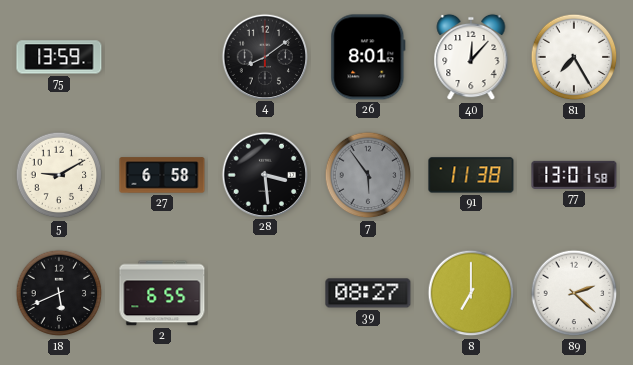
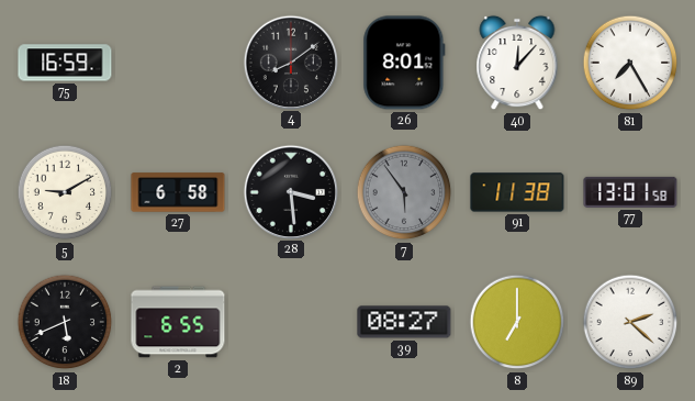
75: 13:59 -> 16:59
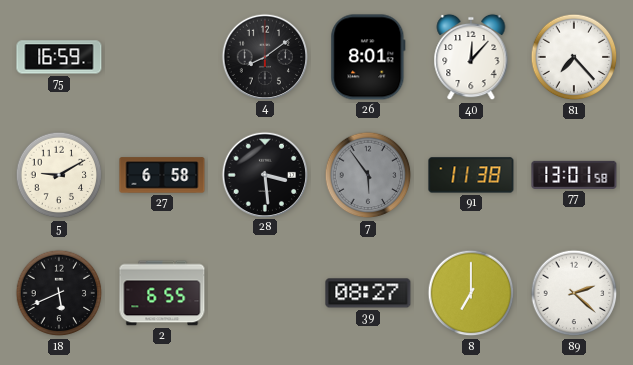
81: 7:25 -> 7:23
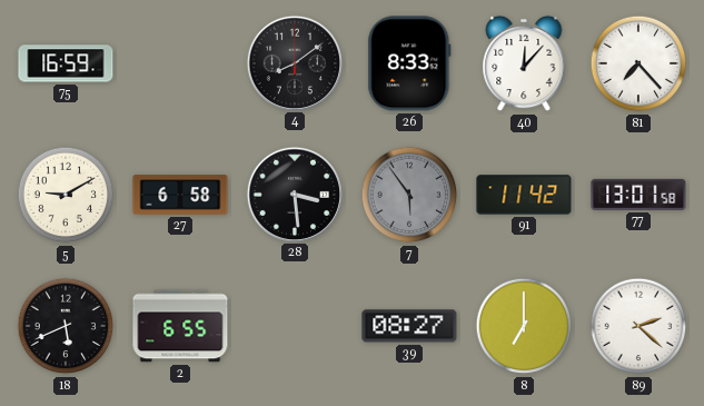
26: 8:01 -> 8:33
91: 11:38 -> 11:42
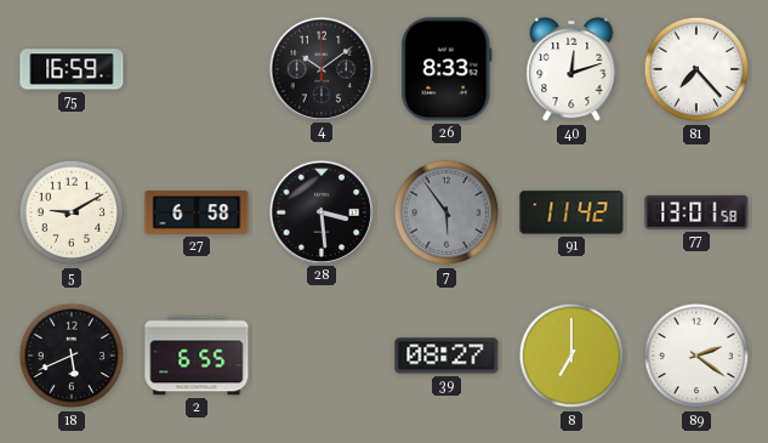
4: 8:09 -> 10:09
40: 12:07 -> 12:12
89: 2:22 -> 2:21
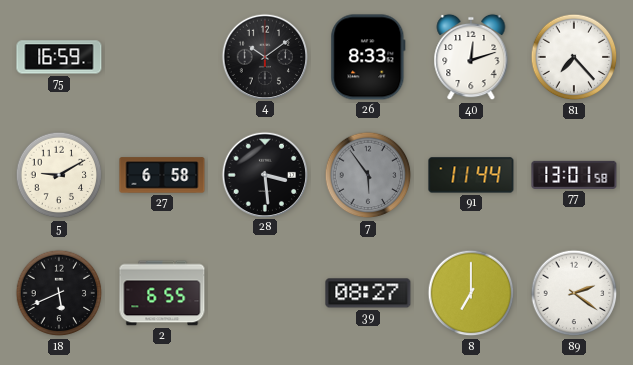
91: 11:42 -> 11:44
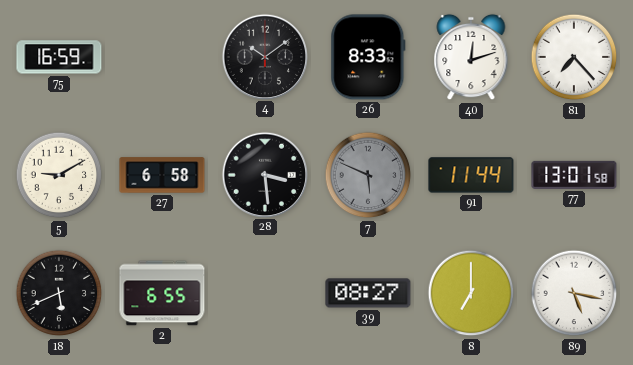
7: 5:54 -> 5:49
89: 2:21 -> 5:17
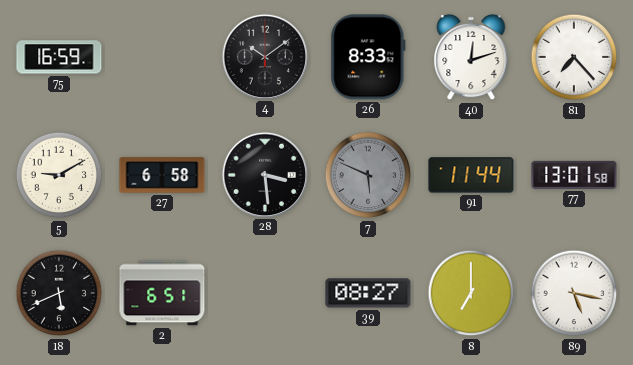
2: 6:55 -> 6:51
